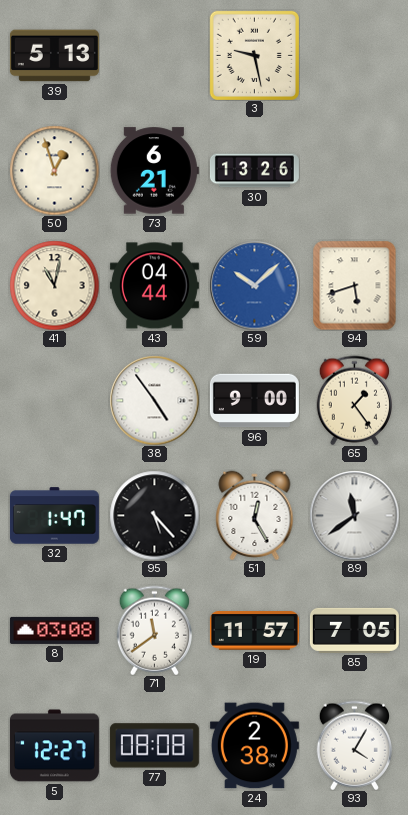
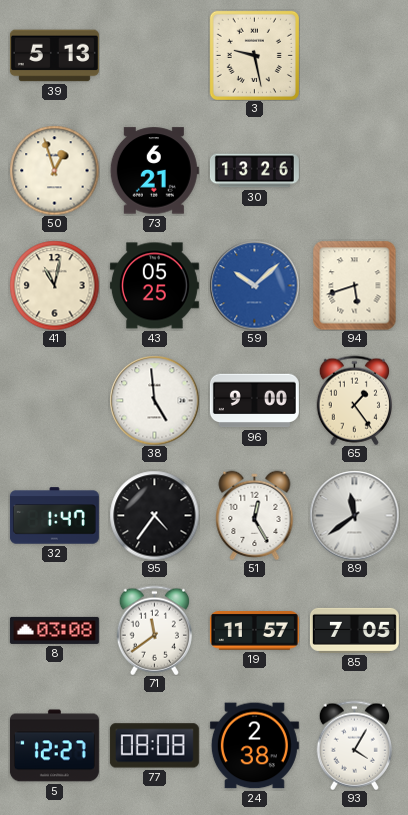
43: 04:44 -> 05:25
38: 4:54 -> 4:59
95: 5:23 -> 4:36
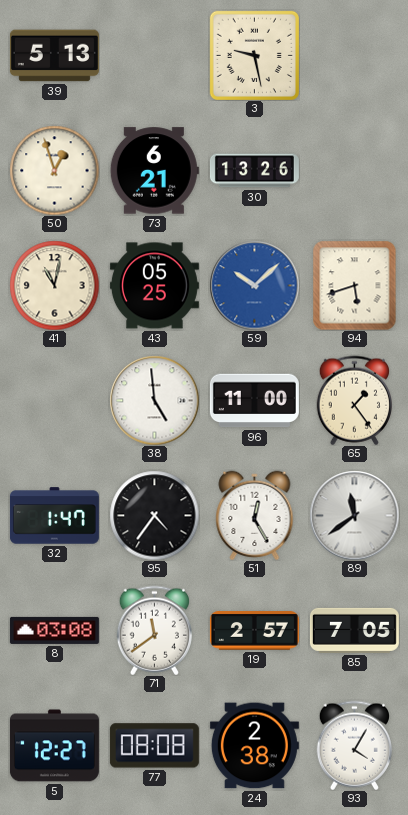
96: 9:00 -> 11:00
19: 11:57 -> 2:57
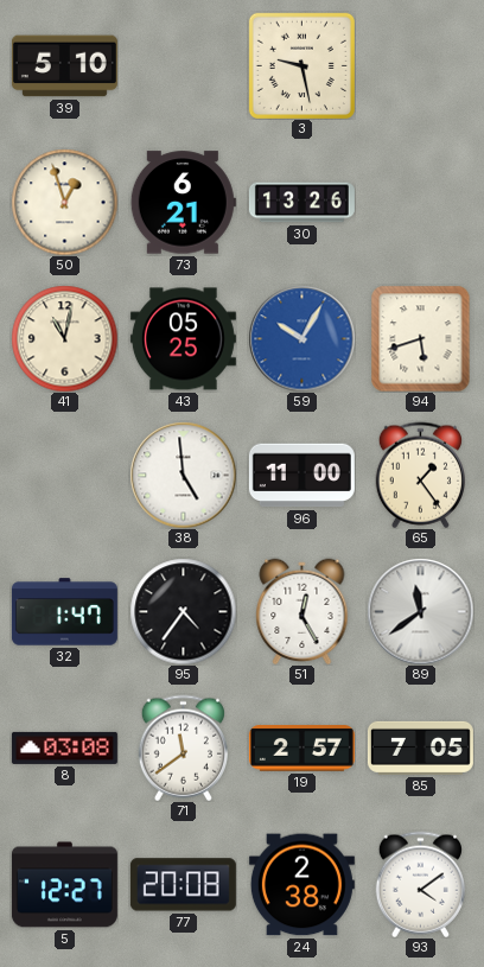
39: 5:13 -> 5:10
59: 10:08 -> 10:05
77: 08:08 -> 20:08
93: 4:05 -> 4:09
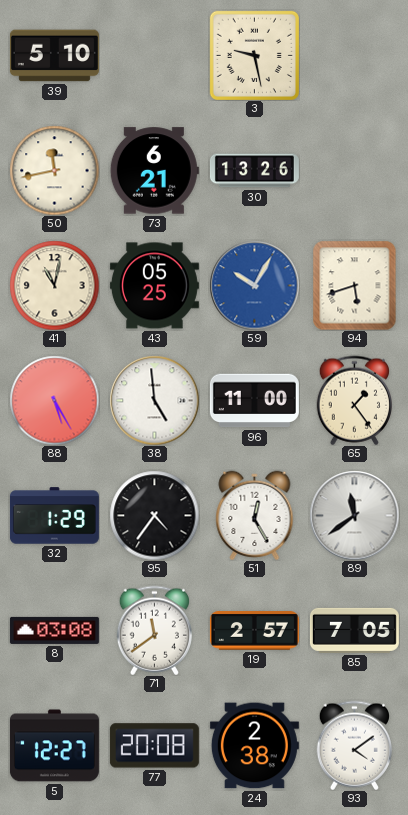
50: 12:57 -> 11:43
88: none -> 5:25
32: 1:47 -> 1:29
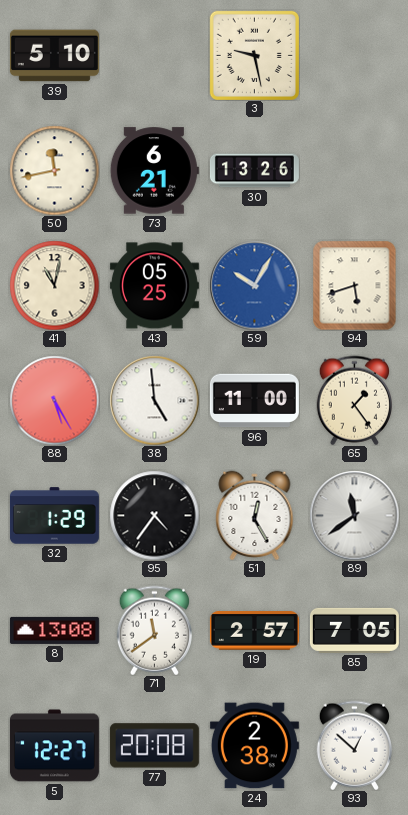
8: 03:08 -> 13:08
93: 4:09 -> 12:52
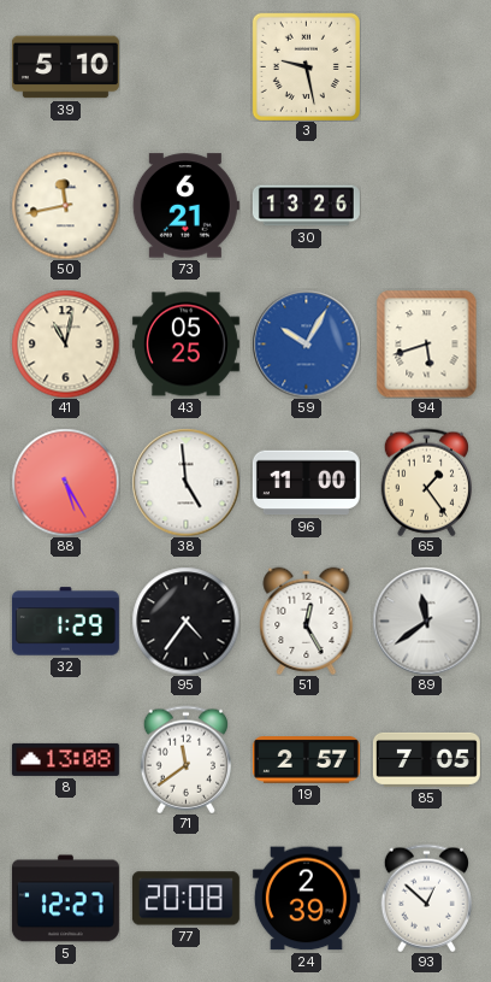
24: 2:38 -> 2:39
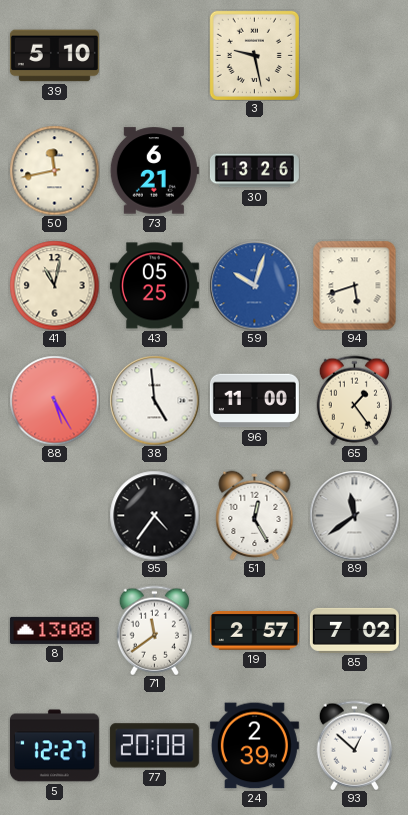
59: 10:05 -> 10:03
32: 1:29 -> none
85: 7:05 -> 7:02
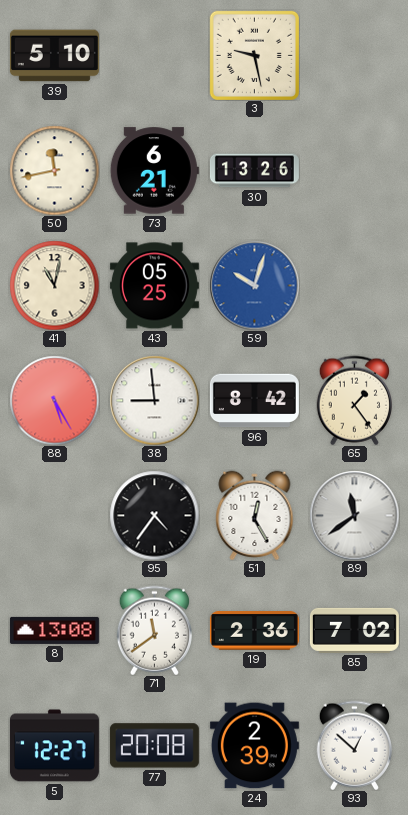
94: 5:42 -> none
38: 4:59 -> 8:59
96: 11:00 -> 8:42
19: 2:57 -> 2:36
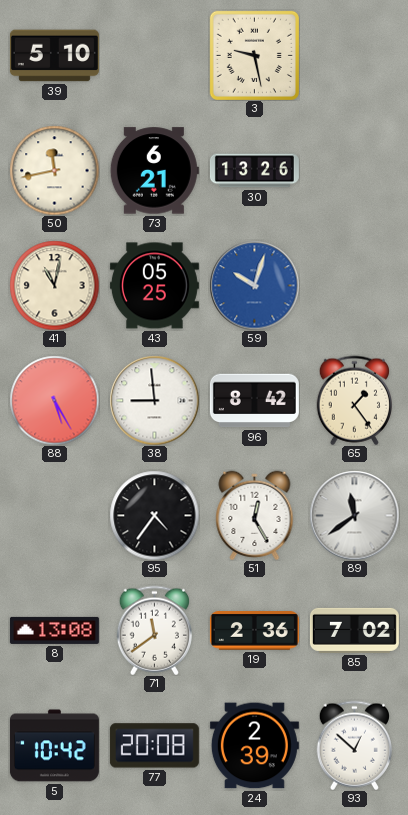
5: 12:27 -> 10:42
